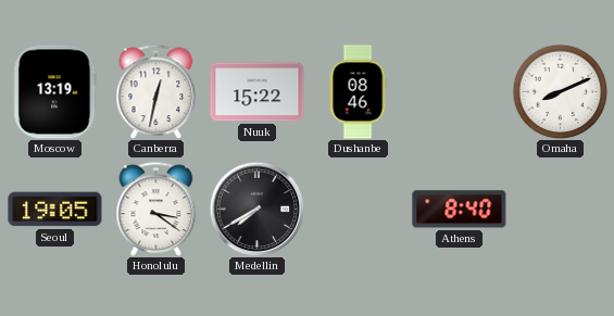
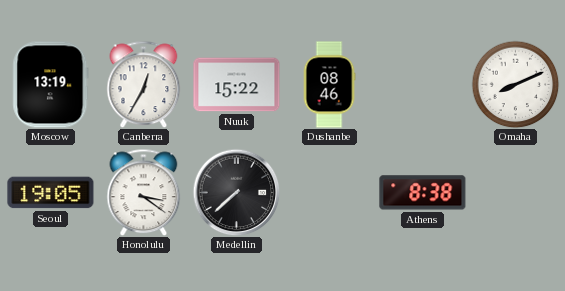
Canberra: 12:32 -> 12:35
Medellin: 7:40 -> 7:38
Athens: 8:40 -> 8:38
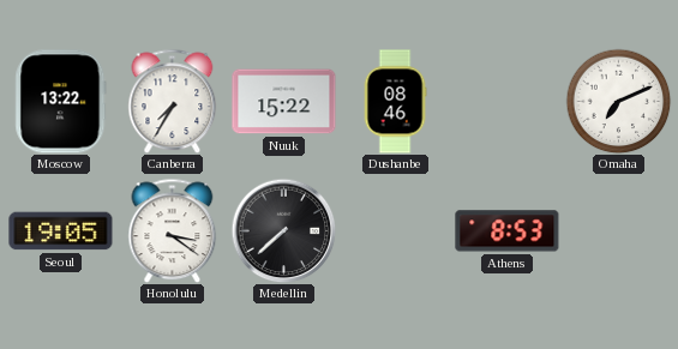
Moscow: 13:19 -> 13:22
Canberra: 12:35 -> 7:35
Omaha: 8:11 -> 7:11
Athens: 8:38 -> 8:53
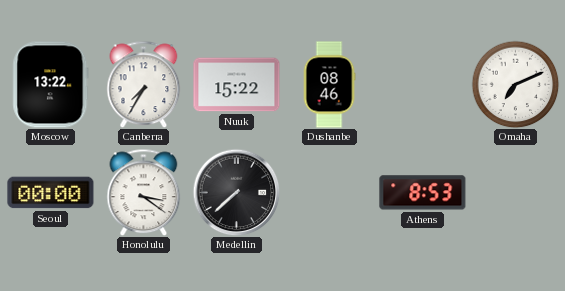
Seoul: 19:05 -> 00:00
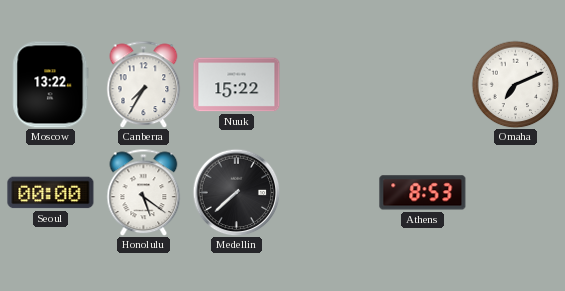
Dushanbe: 08:46 -> none
Honolulu: 3:21 -> 5:21
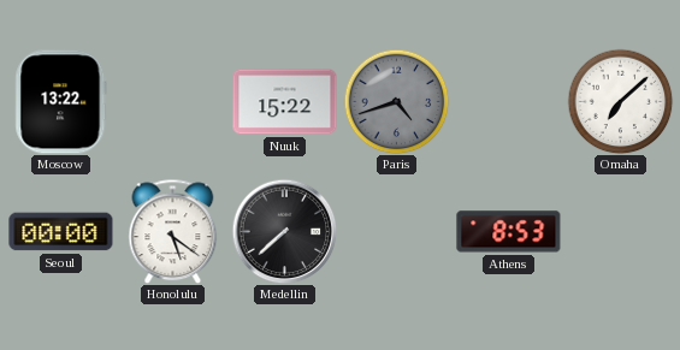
Canberra: 7:35 -> none
Paris: none -> 4:42
Omaha: 7:11 -> 7:08
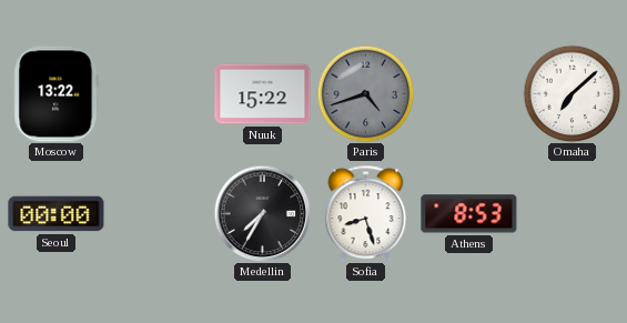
Honolulu: 5:21 -> none
Medellin: 7:38 -> 7:35
Sofia: none -> 8:27
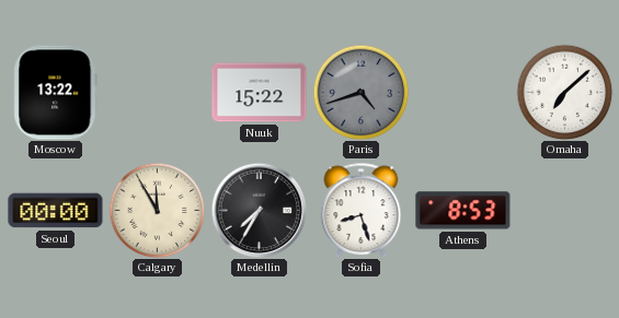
Calgary: none -> 11:55
